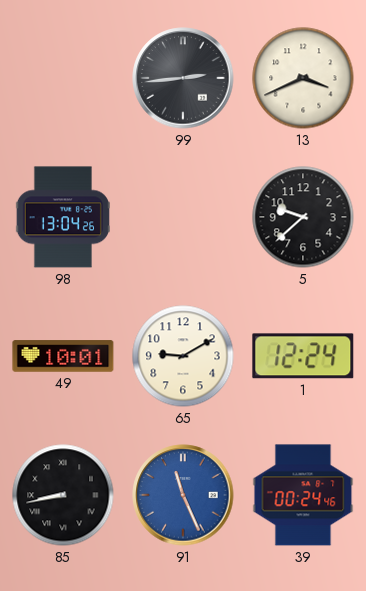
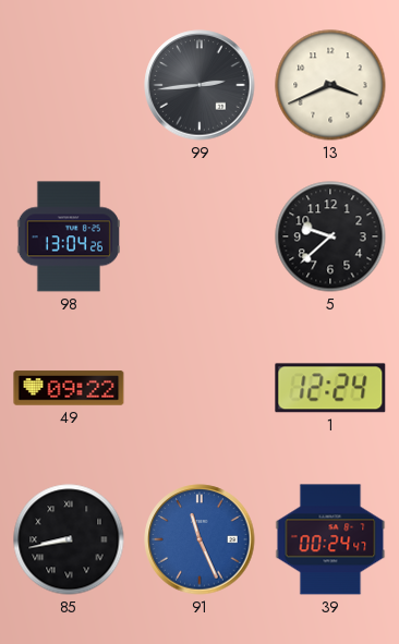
49: 10:01 -> 09:22
65: 9:10 -> none
39: 00:24:46 -> 00:24:47
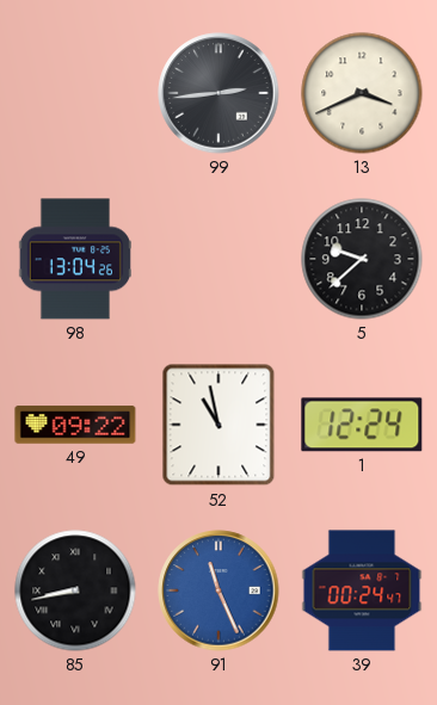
52: none -> 10:58
